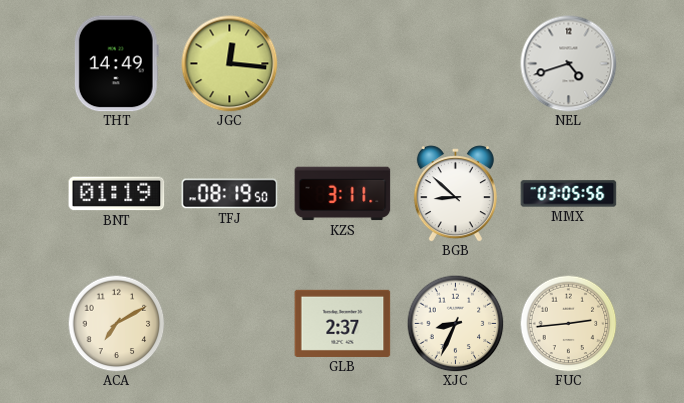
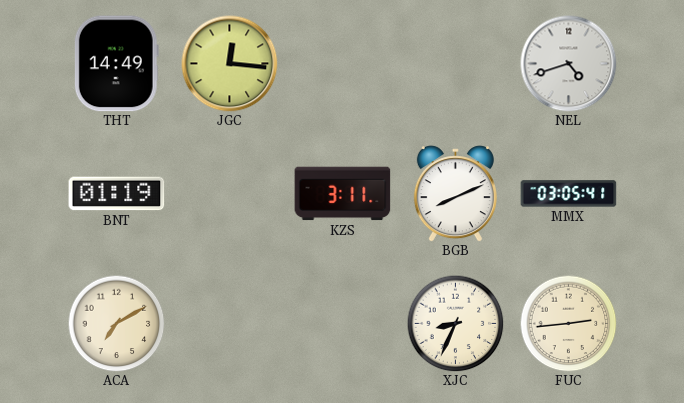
TFJ: 08:19 -> none
BGB: 8:52 -> 8:11
MMX: 03:05:56 -> 03:05:41
GLB: 2:37 -> none
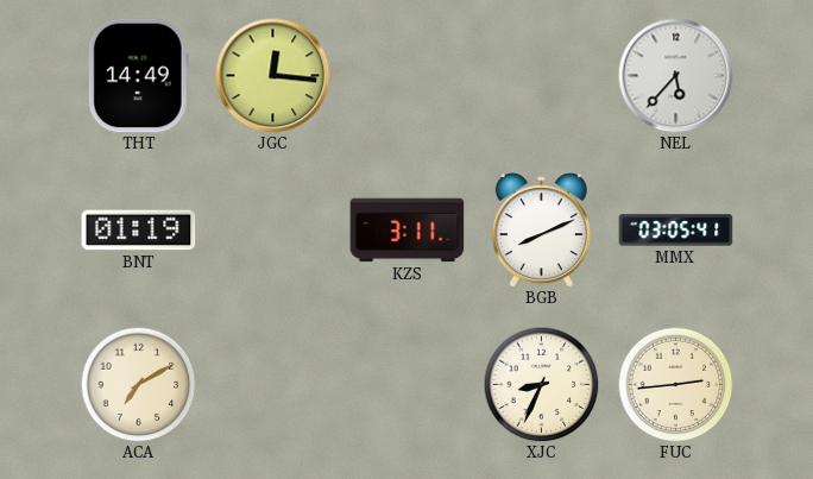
NEL: 4:42 -> 5:37
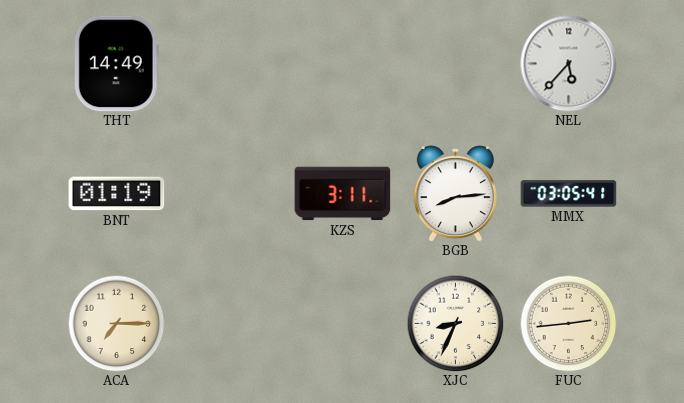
JGC: 12:16 -> none
BGB: 8:11 -> 8:14
ACA: 7:10 -> 7:15
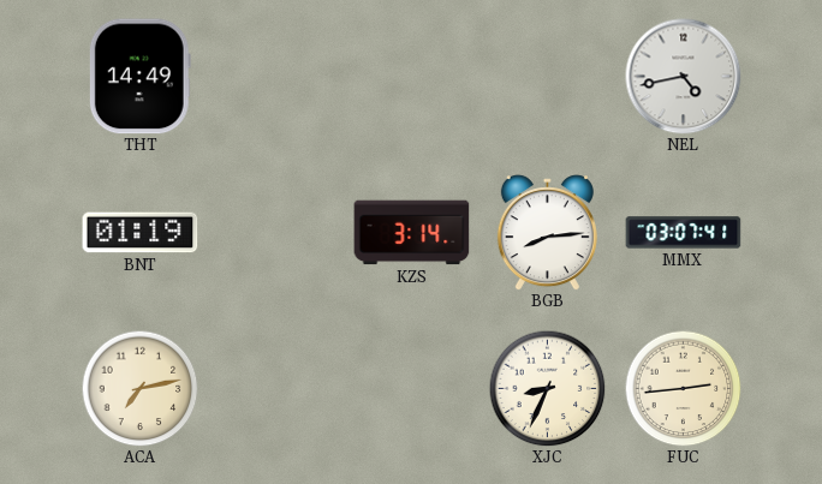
NEL: 5:37 -> 4:43
KZS: 3:11 -> 3:14
MMX: 03:05 -> 03:07
ACA: 7:15 -> 7:13
